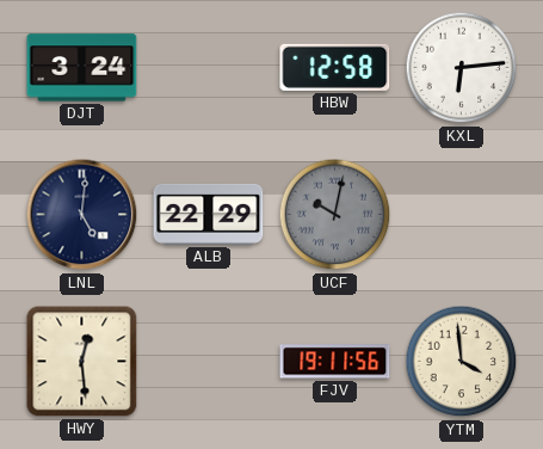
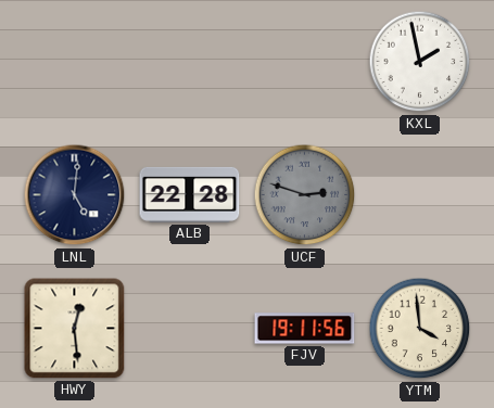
DJT: 3:24 -> none
HBW: 12:58 -> none
KXL: 6:14 -> 1:58
ALB: 22:29 -> 22:28
UCF: 10:02 -> 2:48
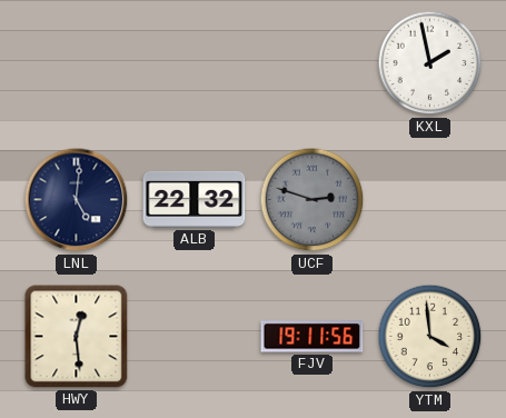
ALB: 22:28 -> 22:32
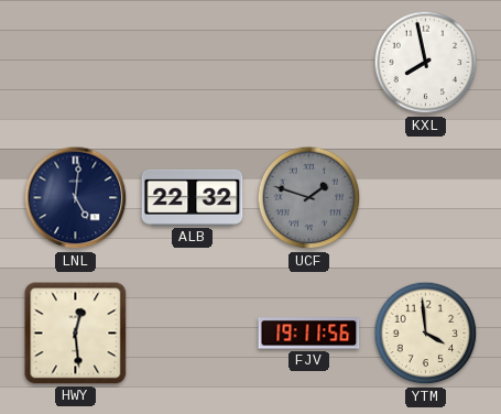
KXL: 1:58 -> 7:58
UCF: 2:48 -> 1:48
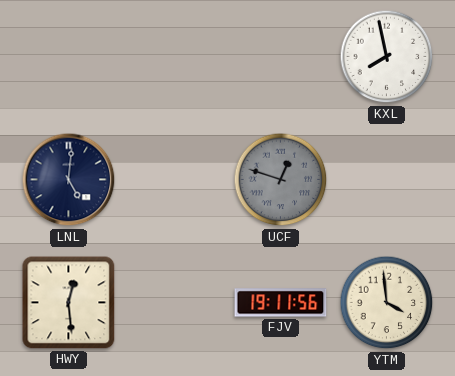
ALB: 22:32 -> none
UCF: 1:48 -> 12:48
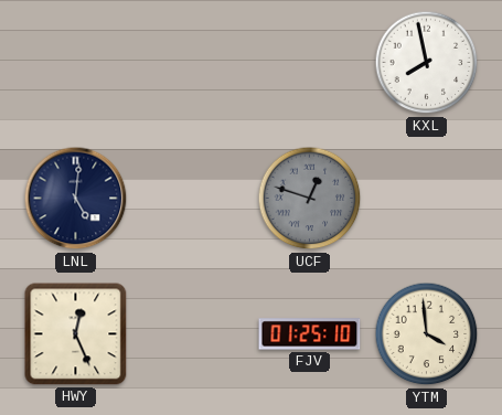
HWY: 12:29 -> 12:26
FJV: 19:11 -> 01:25
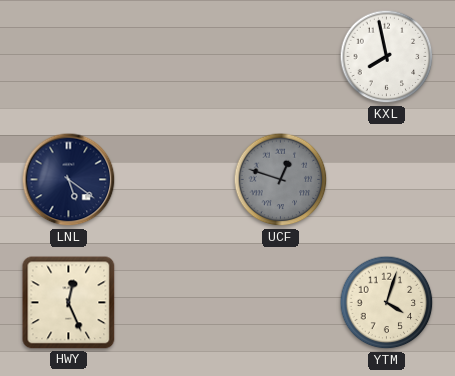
LNL: 5:01 -> 5:21
FJV: 01:25 -> none
YTM: 3:59 -> 4:03
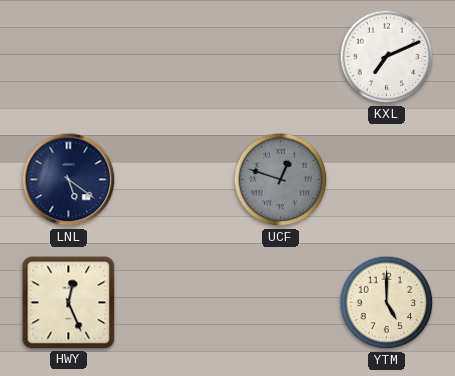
KXL: 7:58 -> 7:11
YTM: 4:03 -> 5:00
